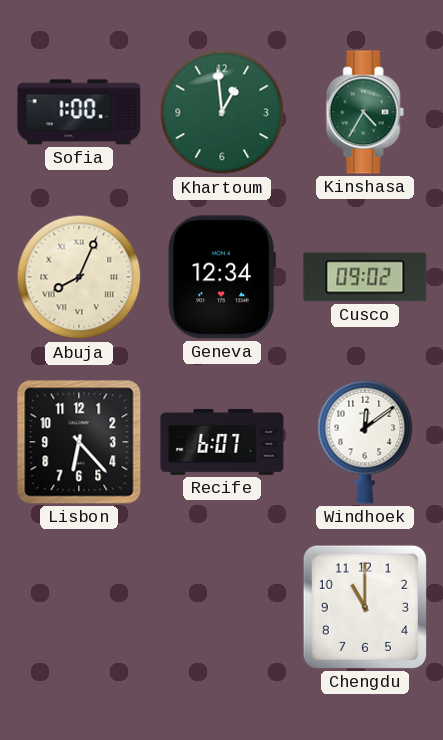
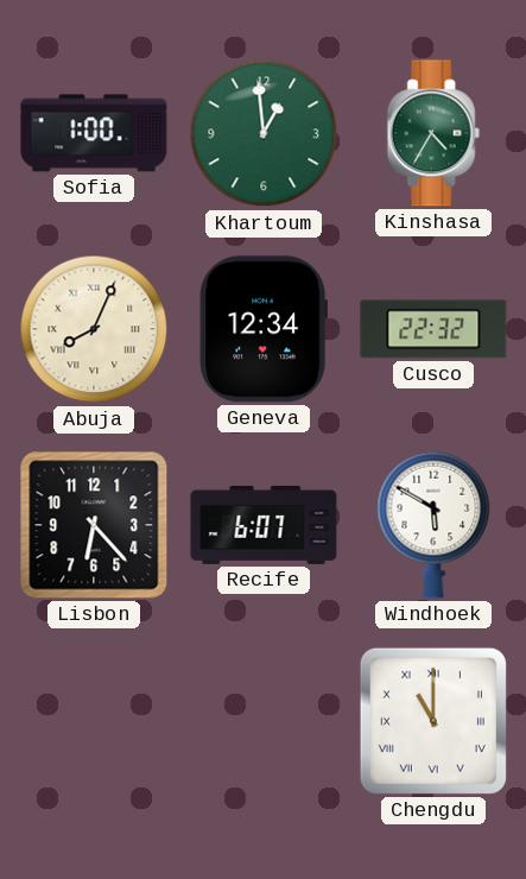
Cusco: 09:02 -> 22:32
Windhoek: 12:09 -> 5:50
Chengdu numerals: Arabic -> Roman
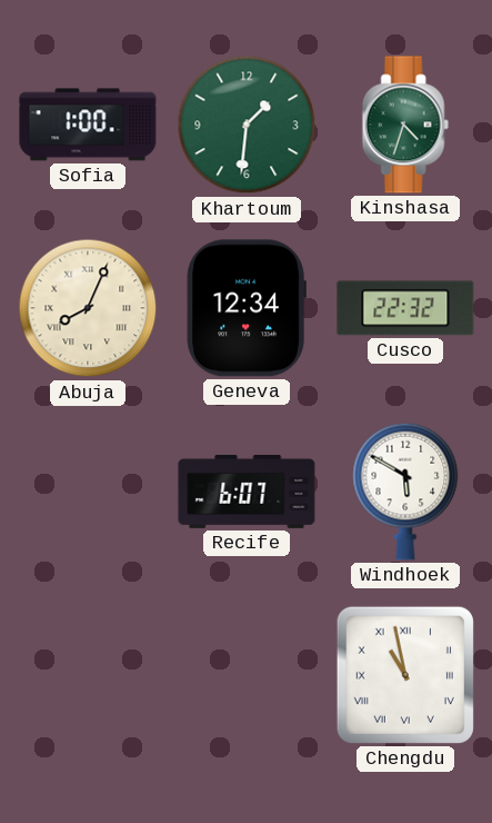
Khartoum: 12:59 -> 1:31
Kinshasa: 4:35 -> 4:33
Lisbon: 6:23 -> none
Chengdu: 11:00 -> 10:58
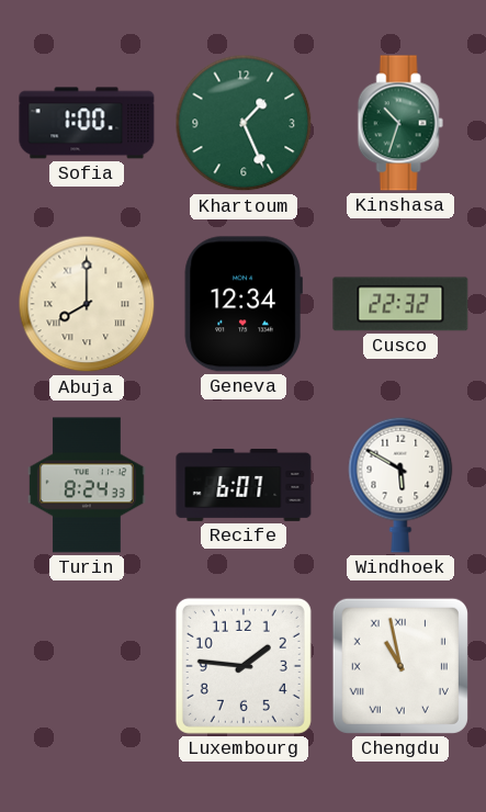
Khartoum: 1:31 -> 1:26
Kinshasa: 4:33 -> 10:33
Abuja: 8:04 -> 8:00
Turin: none -> 8:24
Luxembourg: none -> 1:46
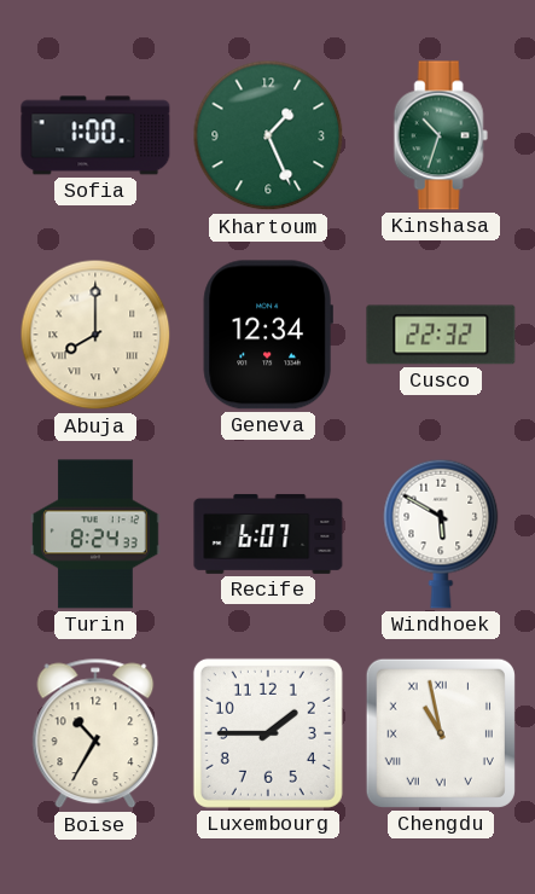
Boise: none -> 10:35
Luxembourg: 1:46 -> 1:45
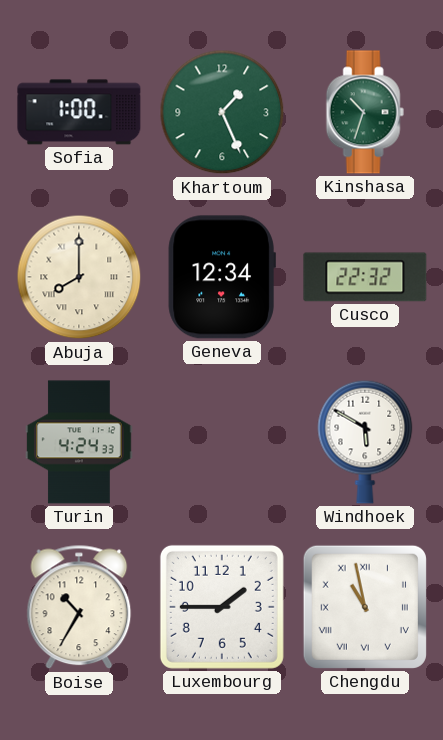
Turin: 8:24 -> 4:24
Recife: 6:07 -> none
